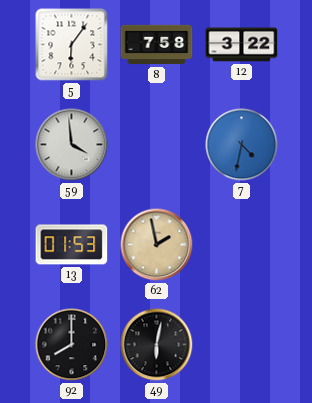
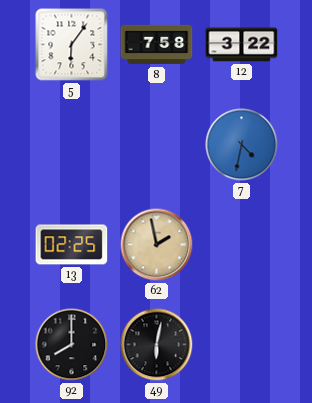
59: 3:59 -> none
13: 01:53 -> 02:25
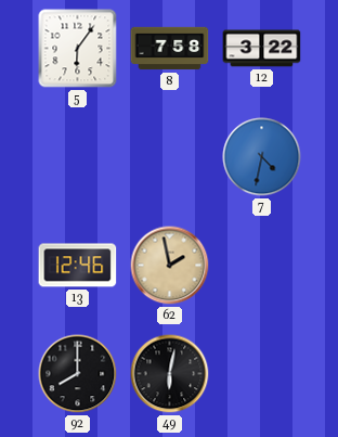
13: 02:25 -> 12:46
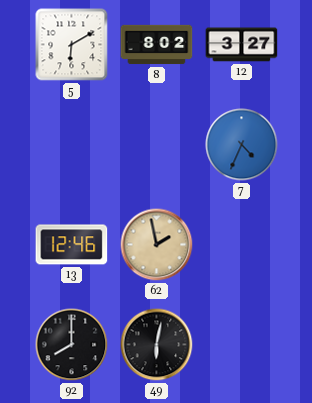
5: 6:06 -> 6:10
8: 7:58 -> 8:02
12: 3:22 -> 3:27
7: 4:32 -> 4:34
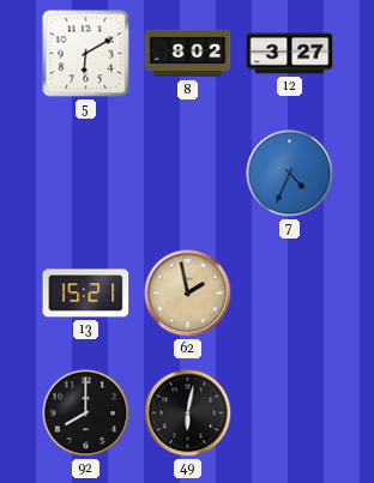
13: 12:46 -> 15:21
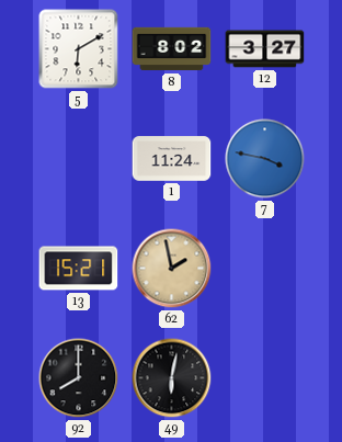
1: none -> 11:24
7: 4:34 -> 3:47
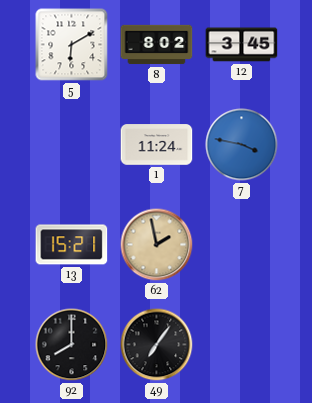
12: 3:27 -> 3:45
49: 6:02 -> 7:06
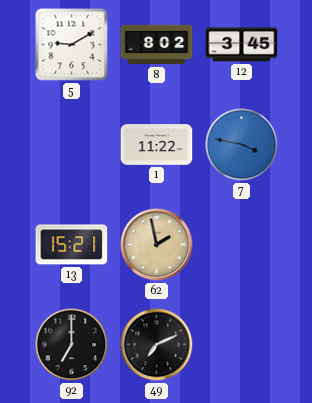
5: 6:10 -> 9:10
1: 11:24 -> 11:22
92: 8:00 -> 7:00
49: 7:06 -> 7:11
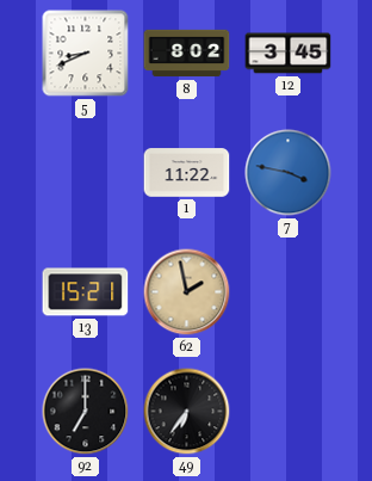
5: 9:10 -> 8:41
49: 7:11 -> 6:36
